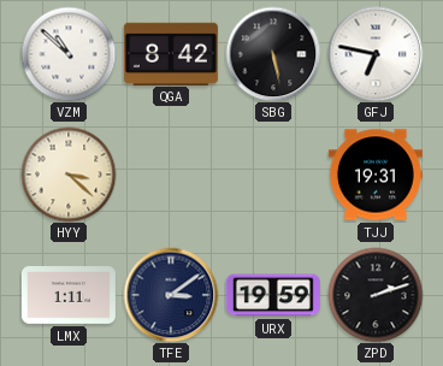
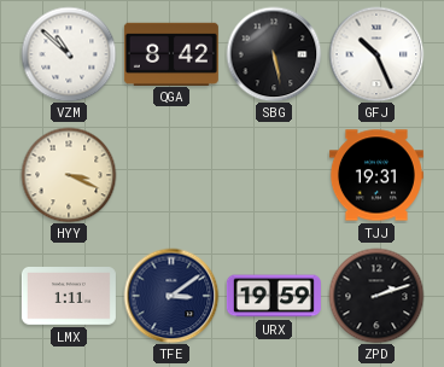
GFJ: 6:47 -> 10:26
HYY: 3:22 -> 3:19
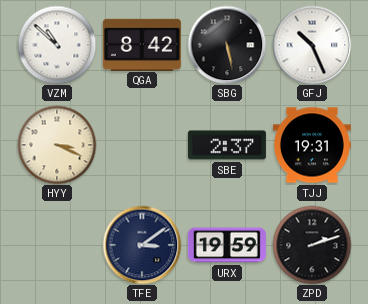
SBE: none -> 2:37
LMX: 1:11 -> none
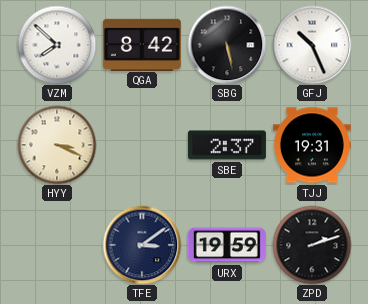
VZM: 10:52 -> 7:52
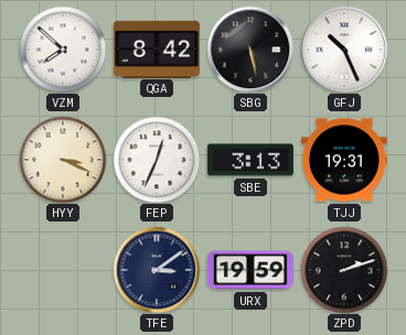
FEP: none -> 12:34
SBE: 2:37 -> 3:13
